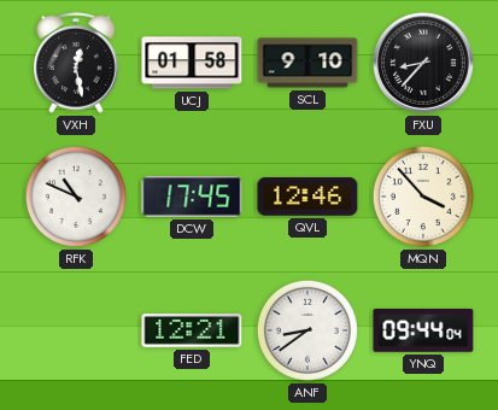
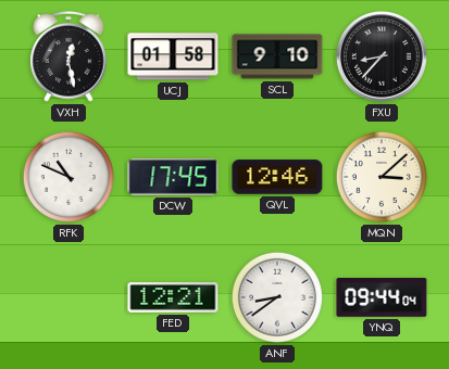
MQN: 3:53 -> 3:08
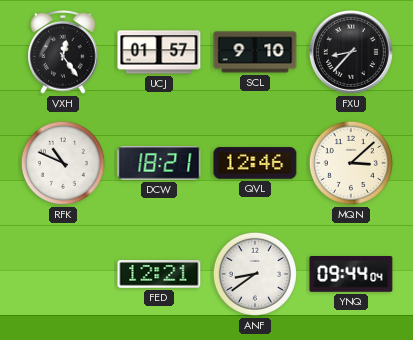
VXH: 12:28 -> 12:24
UCJ: 01:58 -> 01:57
DCW: 17:45 -> 18:21
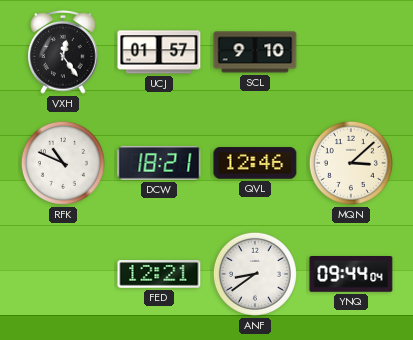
FXU: 8:37 -> none
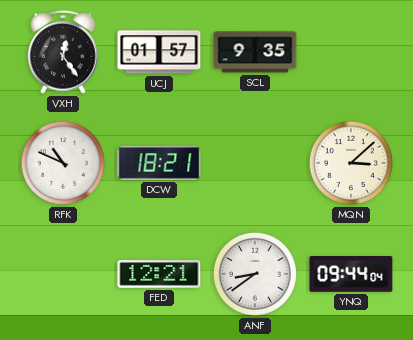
SCL: 9:10 -> 9:35
QVL: 12:46 -> none
